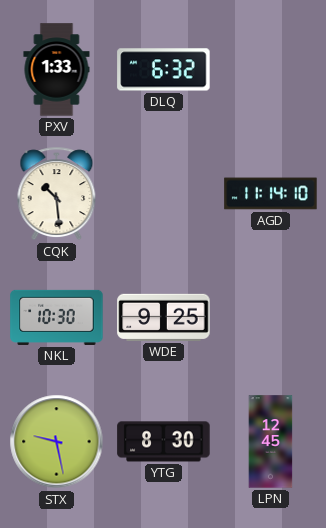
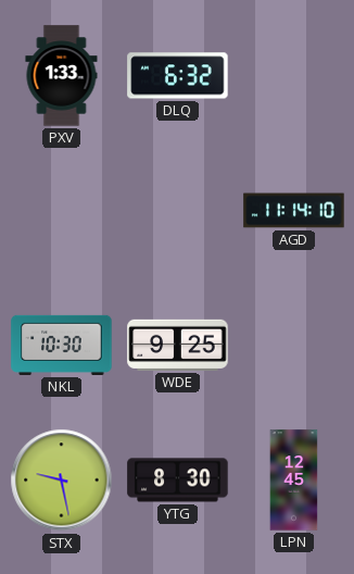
CQK: 10:29 -> none
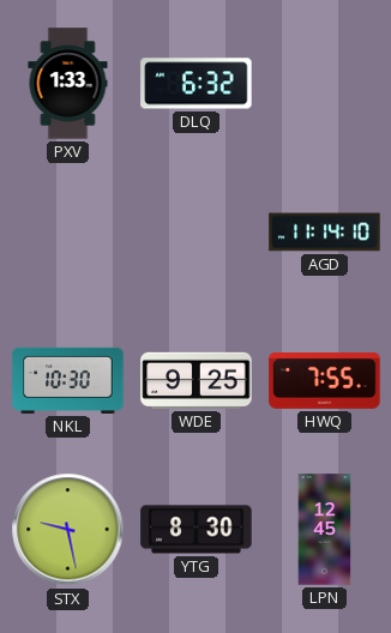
HWQ: none -> 7:55
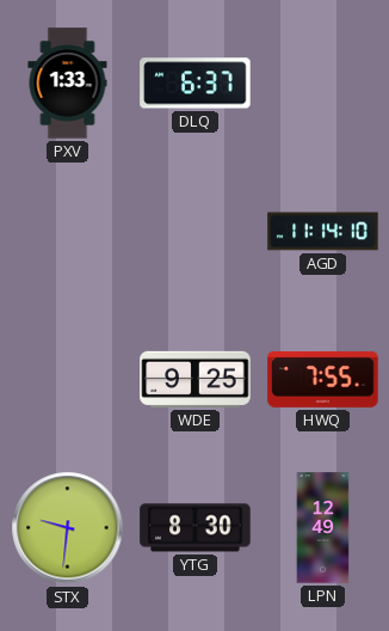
DLQ: 6:32 -> 6:37
NKL: 10:30 -> none
STX: 9:28 -> 9:31
LPN: 12:45 -> 12:49
